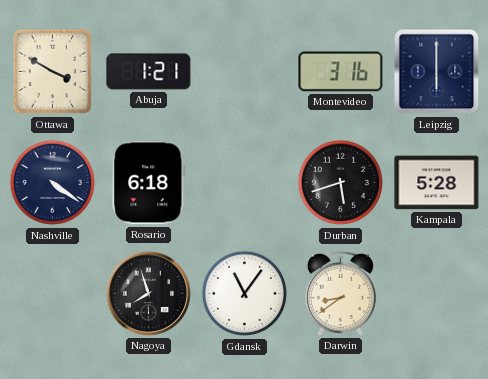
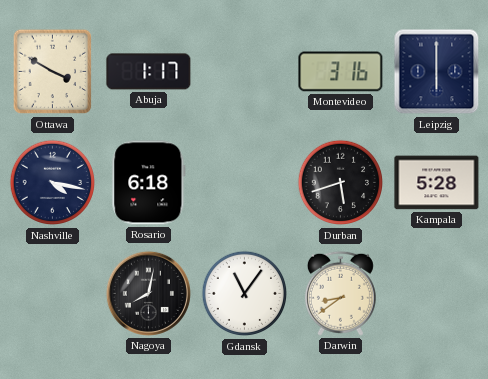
Abuja: 1:21 -> 1:17
Nashville: 4:21 -> 4:17
Nagoya: 7:57 -> 8:02
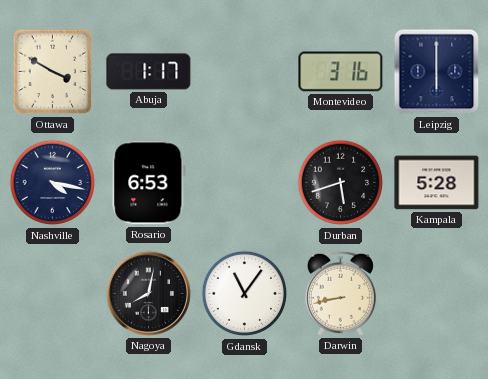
Rosario: 6:18 -> 6:53
Darwin: 8:39 -> 8:43
